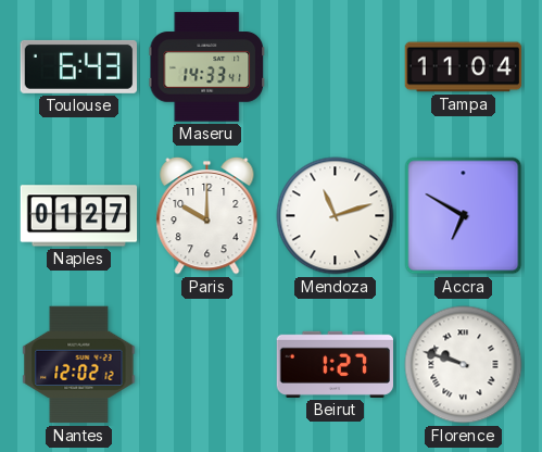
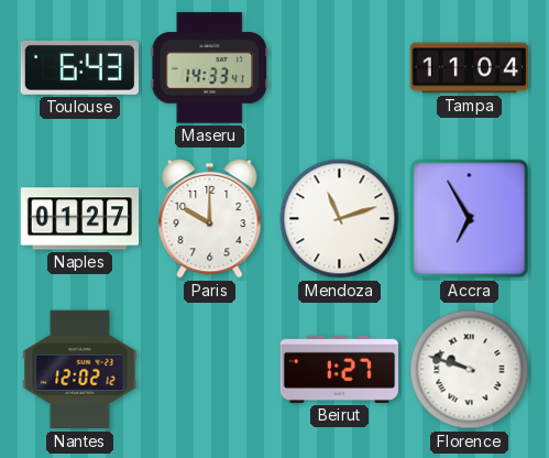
Accra: 6:50 -> 6:55
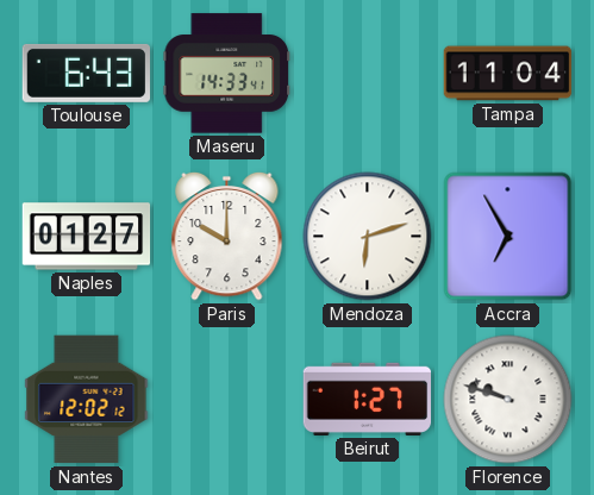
Mendoza: 11:12 -> 6:12
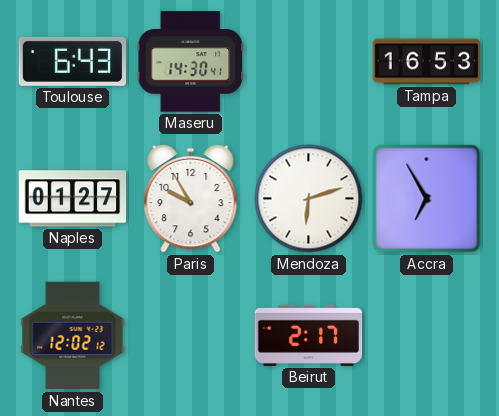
Maseru: 14:33 -> 14:30
Tampa: 11:04 -> 16:53
Paris: 10:00 -> 9:55
Beirut: 1:27 -> 2:17
Florence: 9:48 -> none
